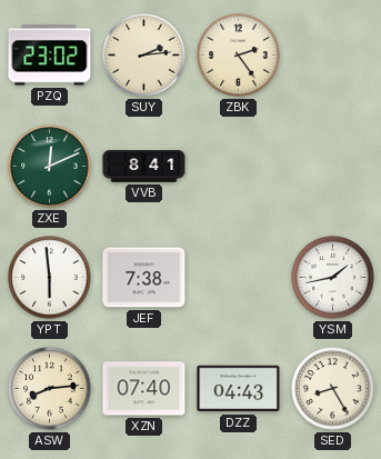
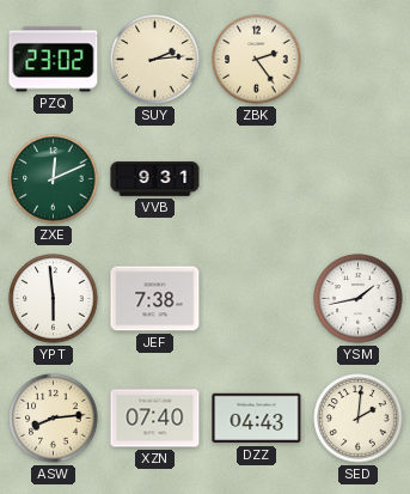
VVB: 8:41 -> 9:31
SED: 8:25 -> 2:01
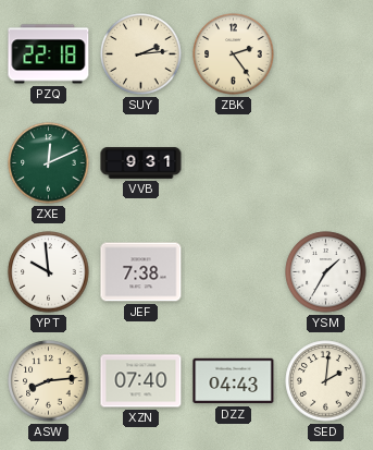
PZQ: 23:02 -> 22:18
YPT: 5:59 -> 9:59
YSM: 1:43 -> 1:35
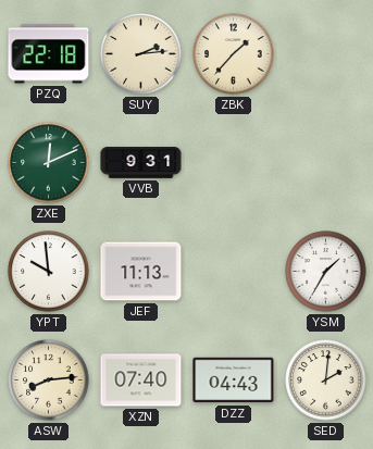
ZBK: 2:24 -> 1:37
JEF: 7:38 -> 11:13
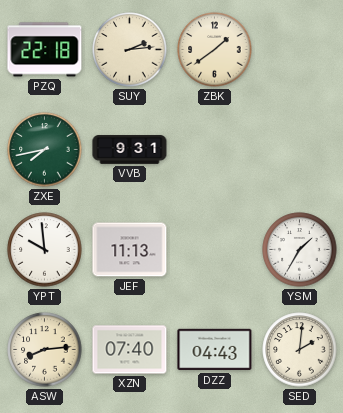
ZBK: 1:37 -> 1:39
ZXE: 12:11 -> 7:43
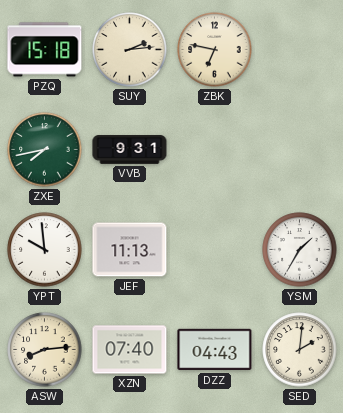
PZQ: 22:18 -> 15:18
ZBK: 1:39 -> 6:47
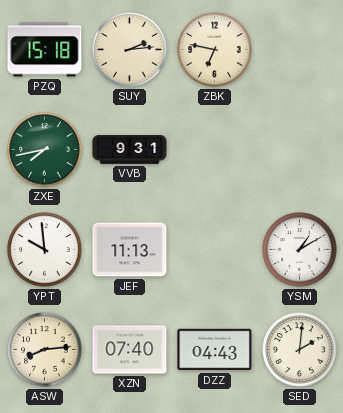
YSM: 1:35 -> 1:10
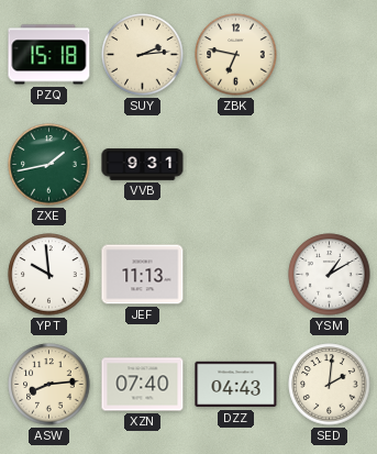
ZXE: 7:43 -> 1:43
